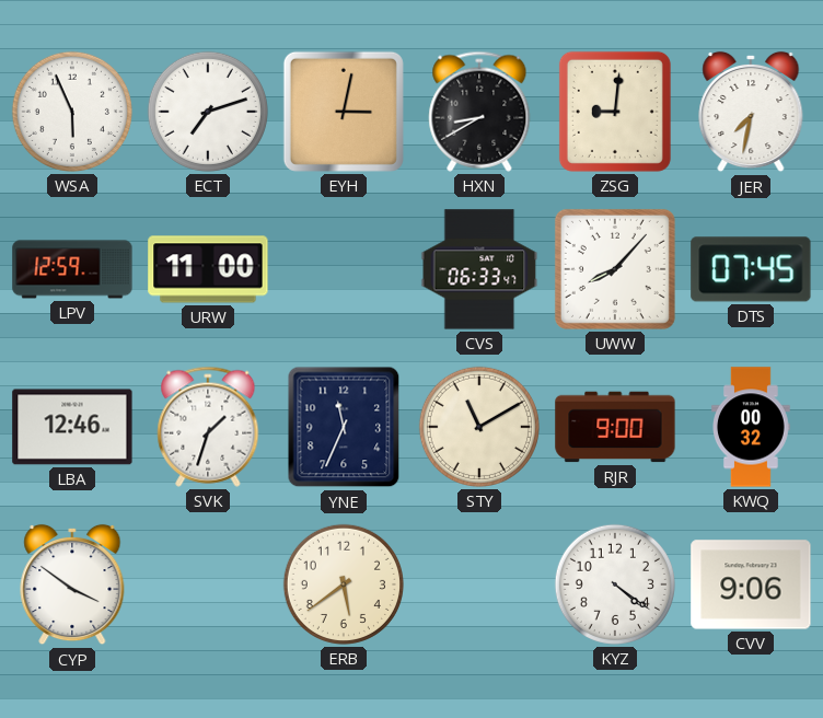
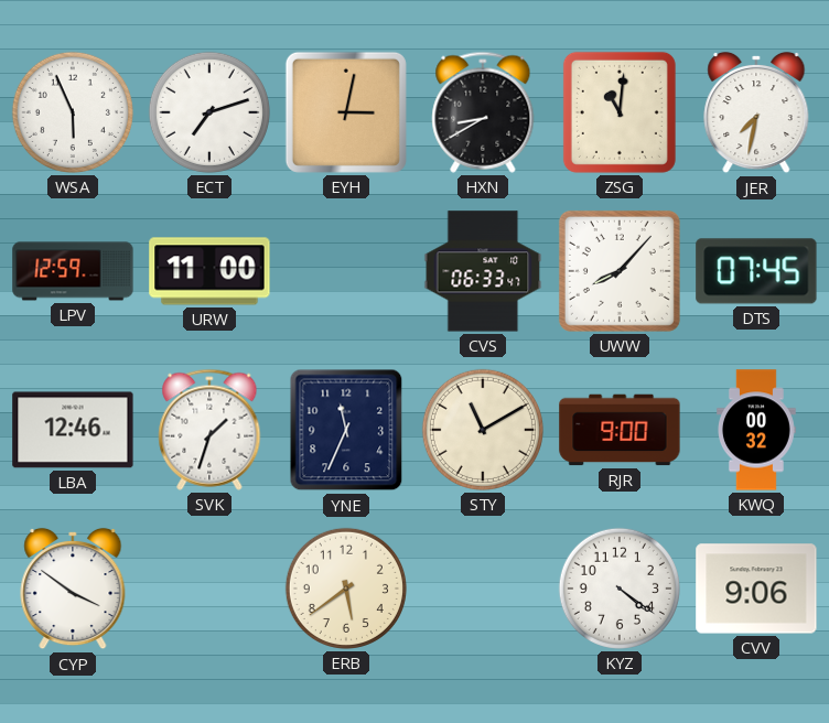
ZSG: 9:01 -> 11:01
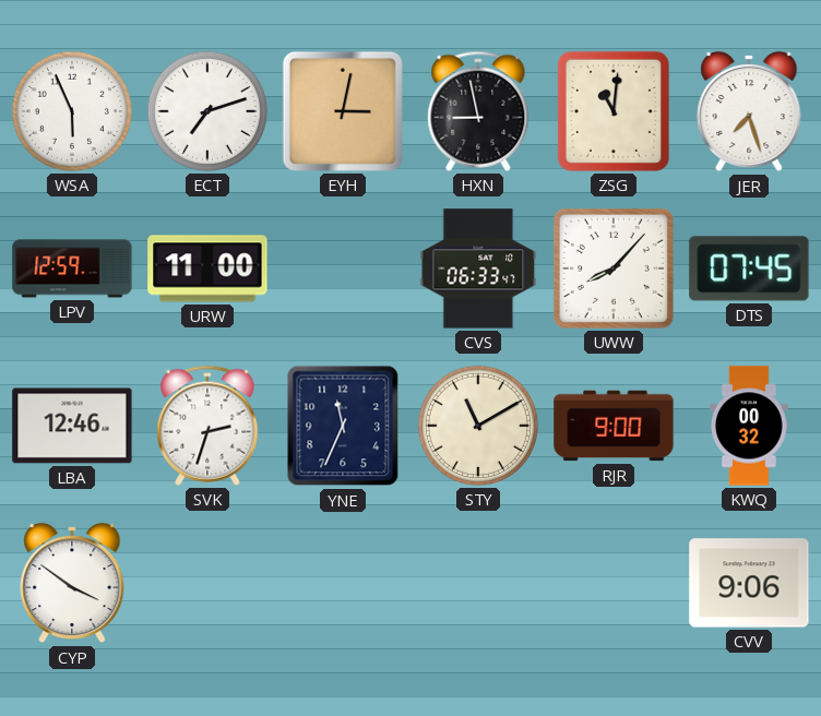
HXN: 8:40 -> 8:58
JER: 7:32 -> 7:27
SVK: 1:33 -> 2:33
ERB: 5:39 -> none
KYZ: 4:21 -> none
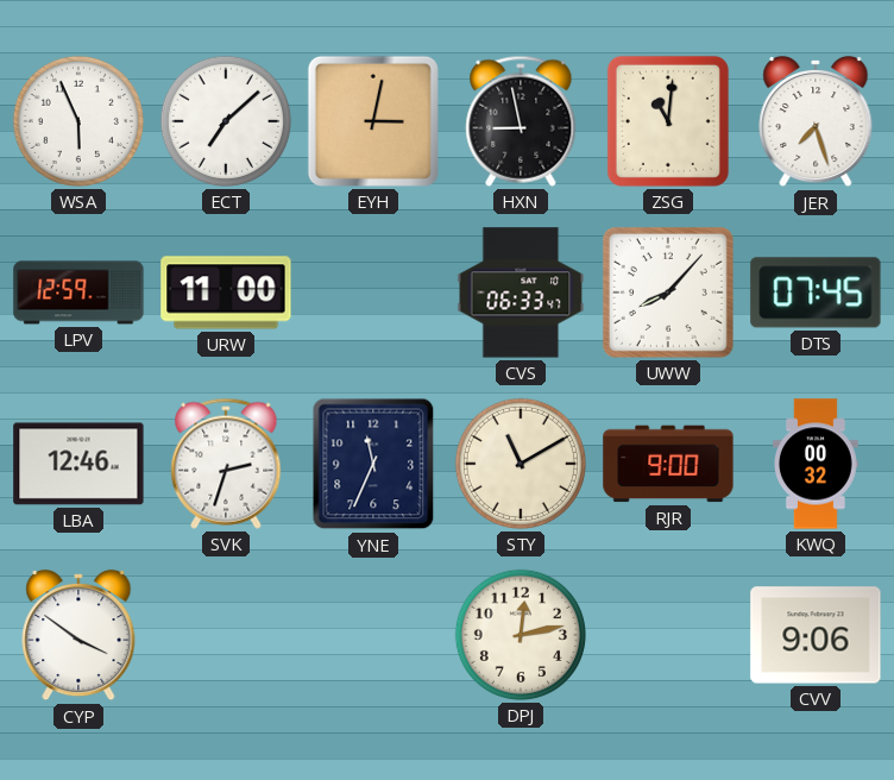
ECT: 7:12 -> 7:08
DPJ: none -> 12:13
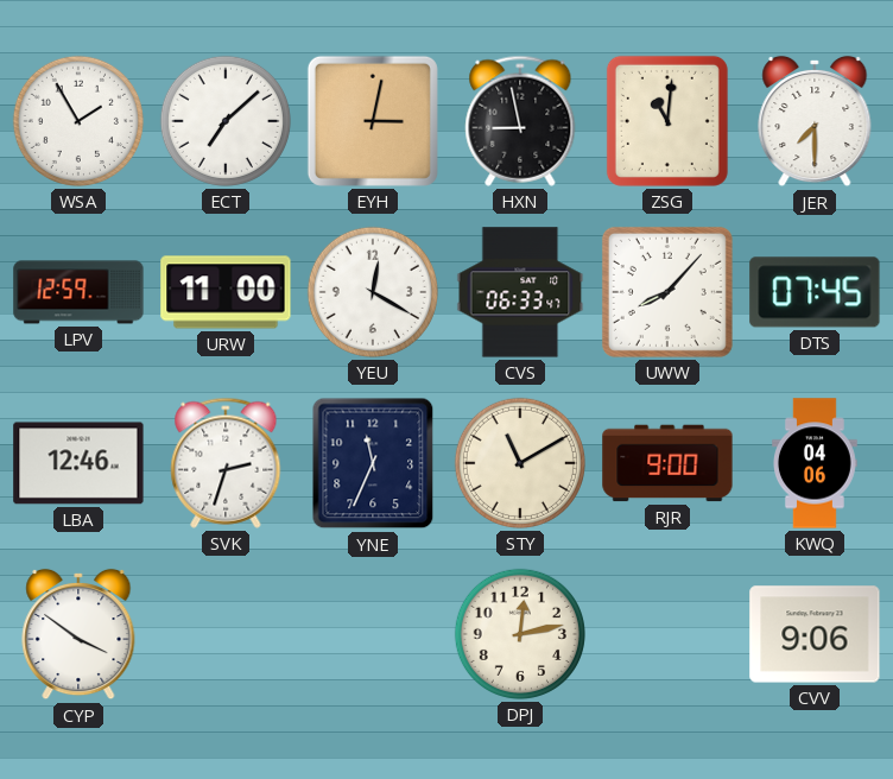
WSA: 5:56 -> 1:55
JER: 7:27 -> 7:30
YEU: none -> 12:20
KWQ: 00:32 -> 04:06
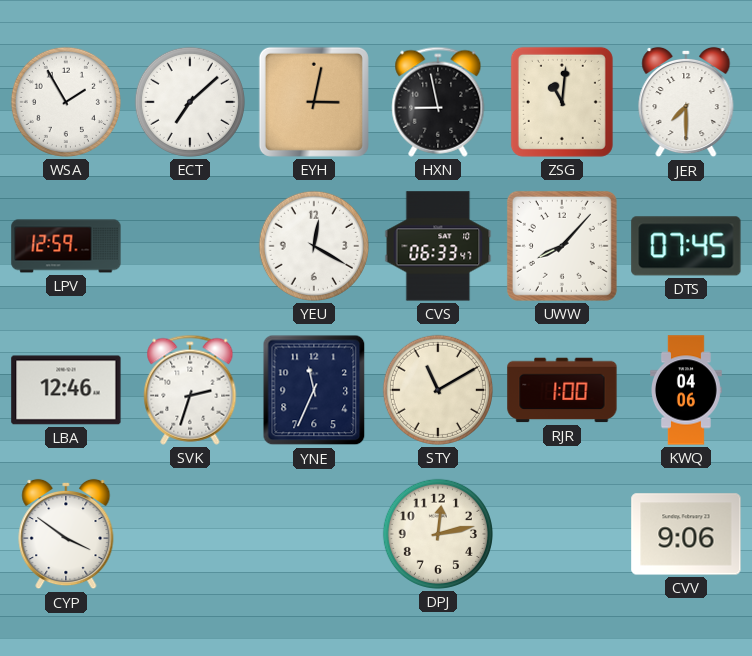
URW: 11:00 -> none
RJR: 9:00 -> 1:00
